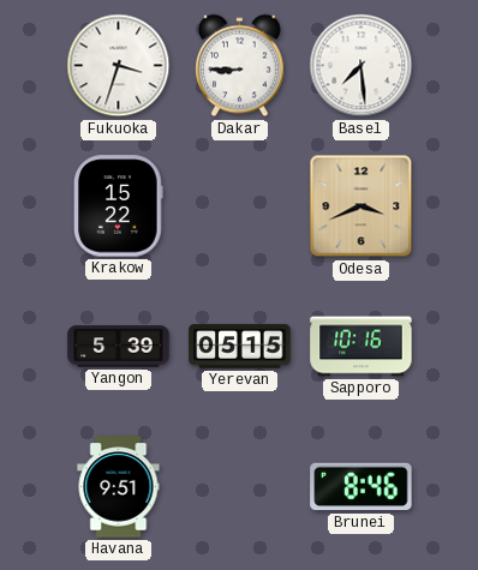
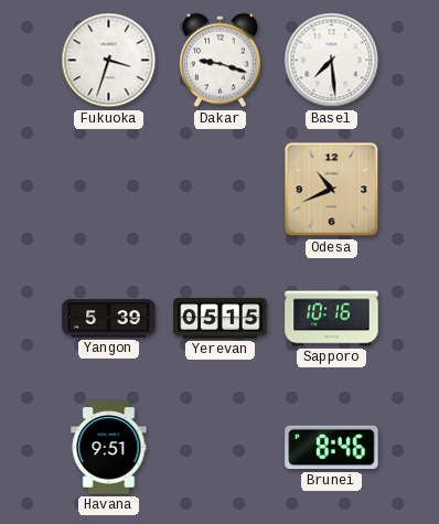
Dakar: 8:45 -> 9:18
Krakow: 15:22 -> none
Odesa: 3:41 -> 10:41
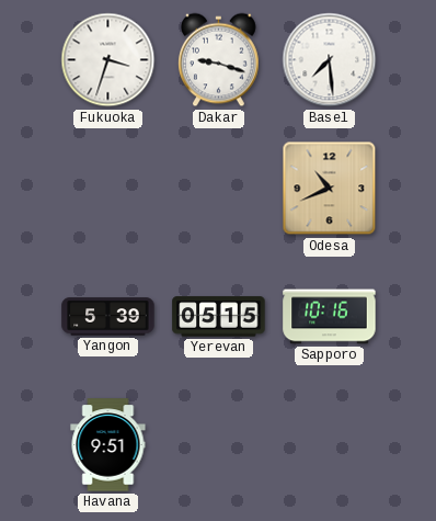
Brunei: 8:46 -> none
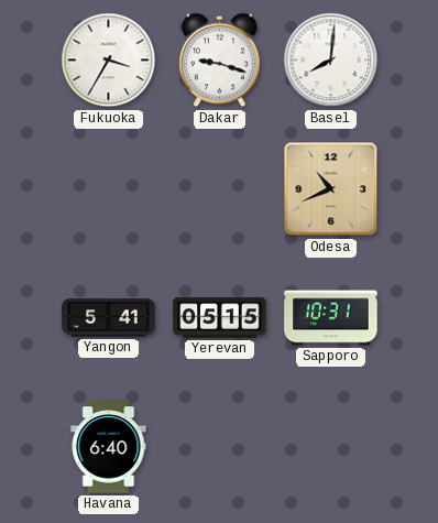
Fukuoka: 3:33 -> 3:35
Basel: 7:29 -> 8:01
Yangon: 5:39 -> 5:41
Sapporo: 10:16 -> 10:31
Havana: 9:51 -> 6:40
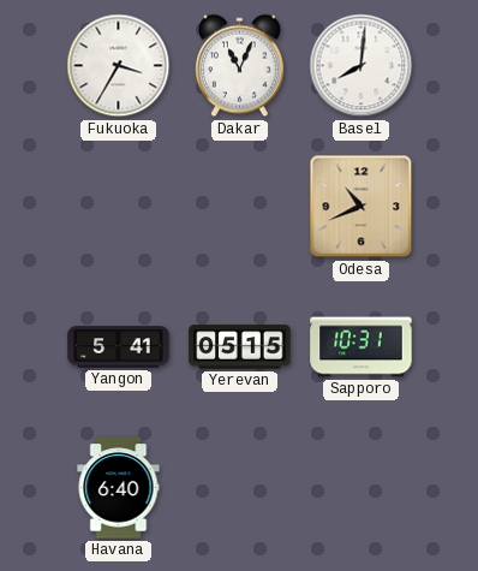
Dakar: 9:18 -> 11:04
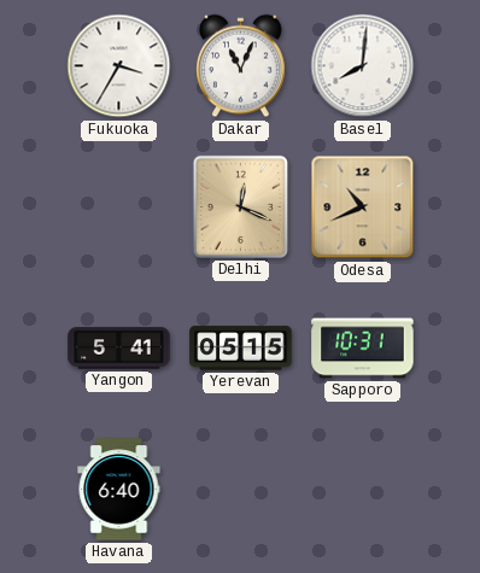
Delhi: none -> 12:19
